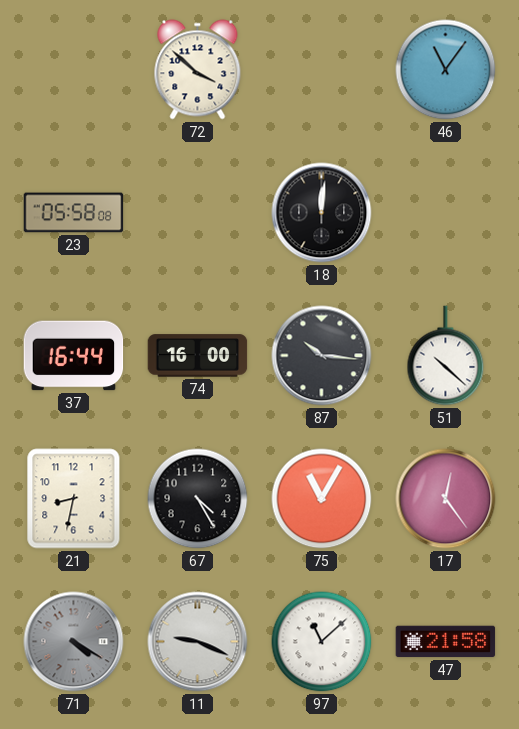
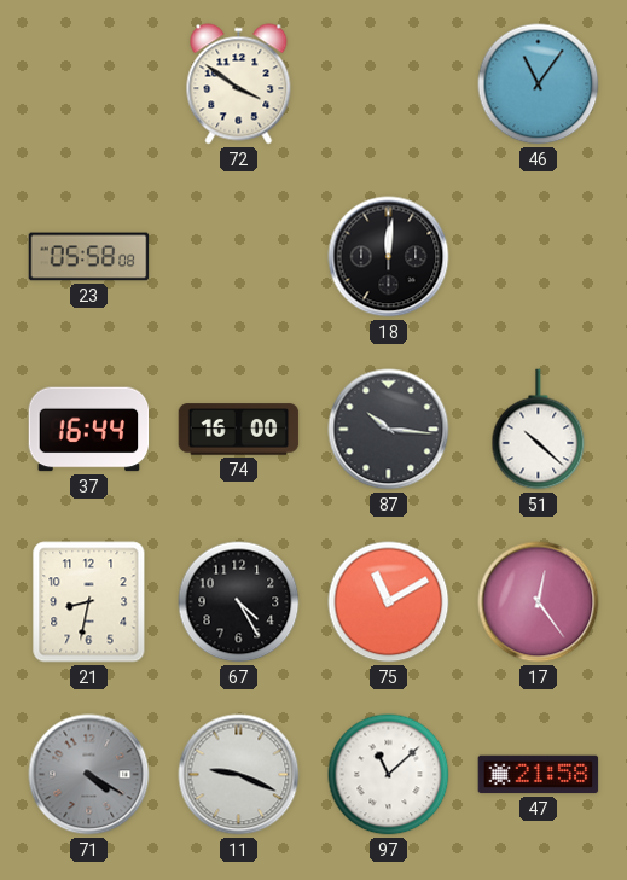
72: 3:52 -> 3:51
75: 11:05 -> 11:10
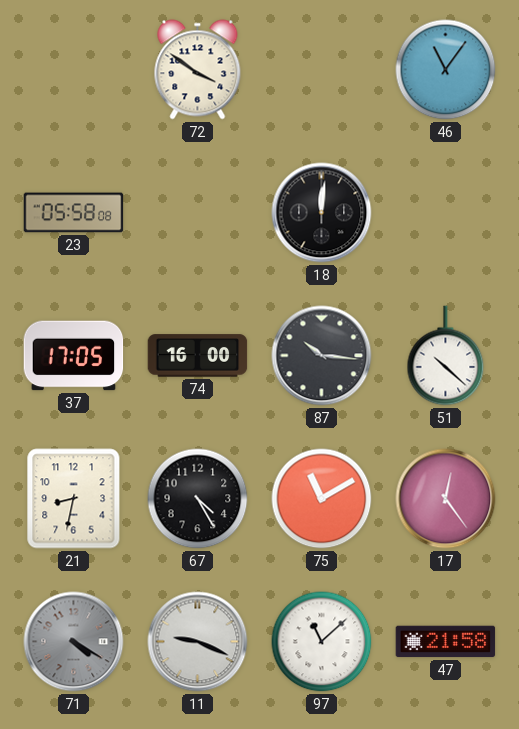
37: 16:44 -> 17:05
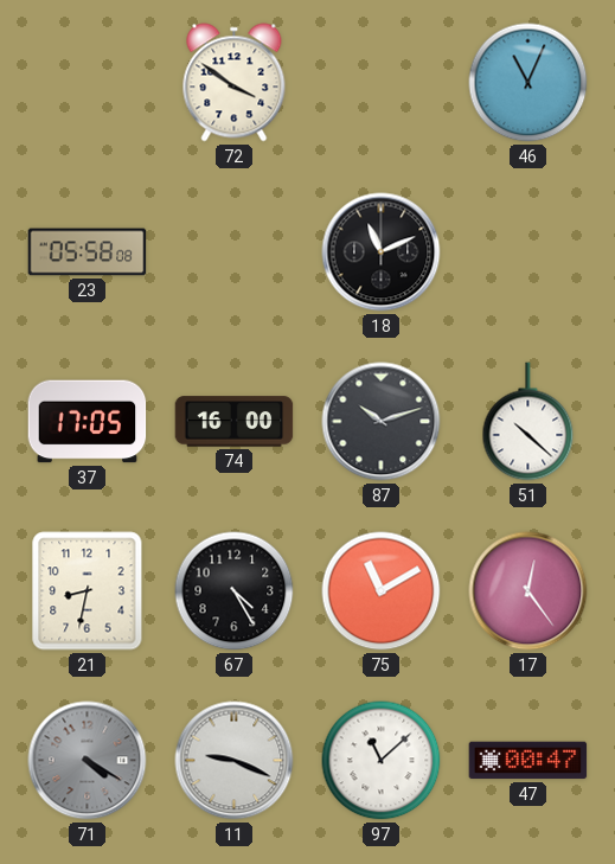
46: 11:06 -> 11:04
18: 12:01 -> 11:11
87: 10:16 -> 10:12
47: 21:58 -> 00:47
